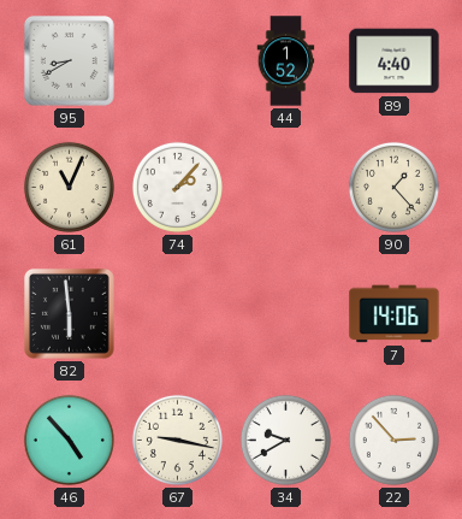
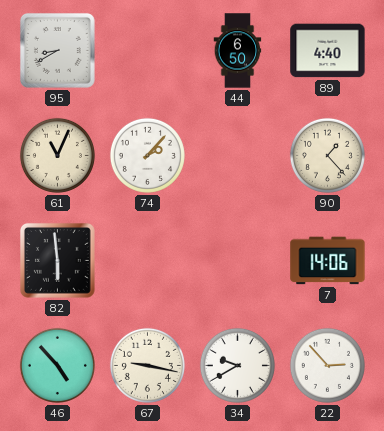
44: 1:52 -> 6:50
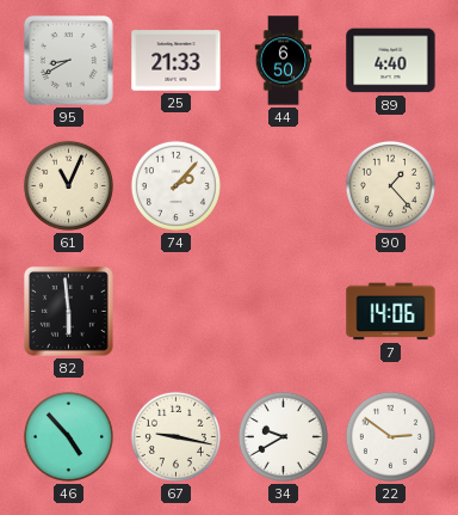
25: none -> 21:33
22: 2:53 -> 2:51
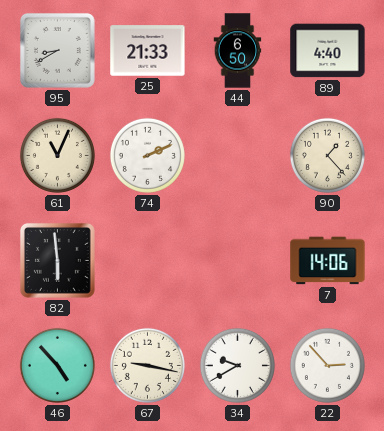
74: 2:07 -> 2:11
22: 2:51 -> 2:53
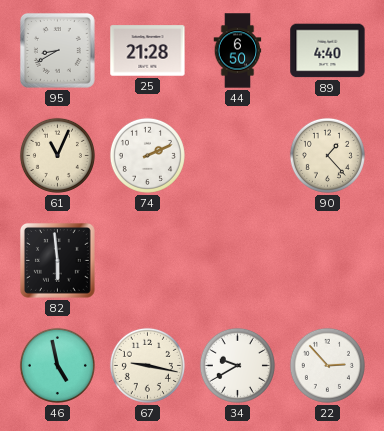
25: 21:33 -> 21:28
7: 14:06 -> none
46: 4:53 -> 4:58
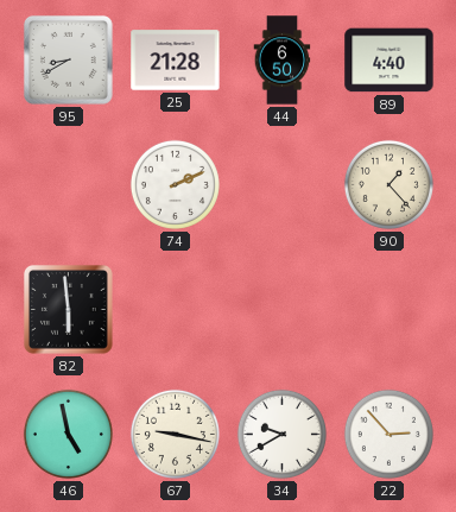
61: 11:04 -> none
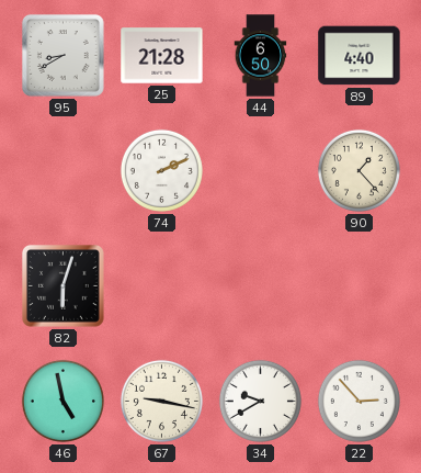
82: 5:59 -> 6:03
